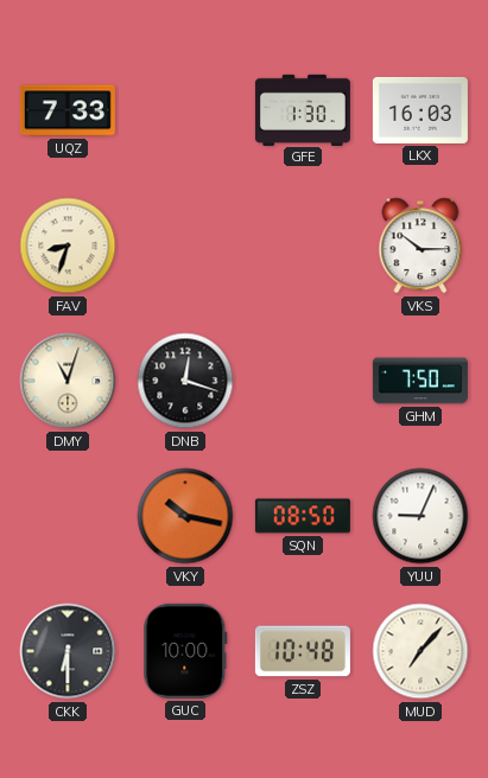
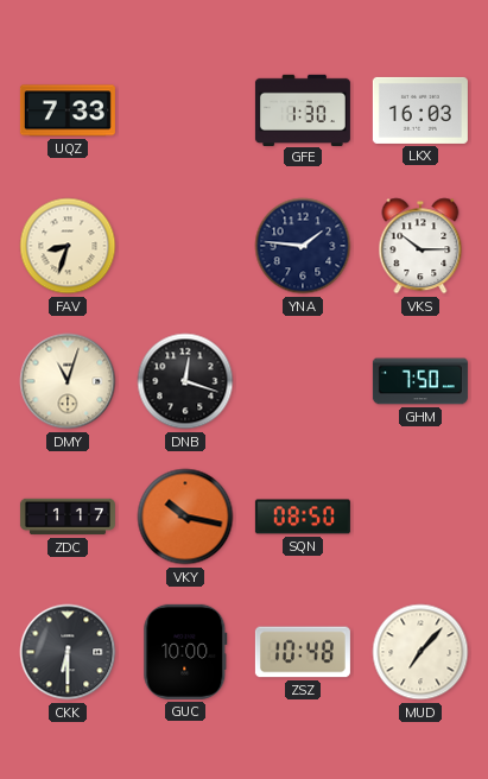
YNA: none -> 1:46
ZDC: none -> 1:17
YUU: 9:04 -> none
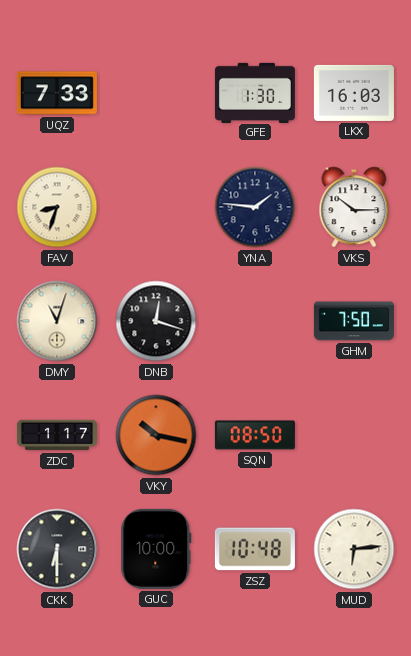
MUD: 7:07 -> 6:14
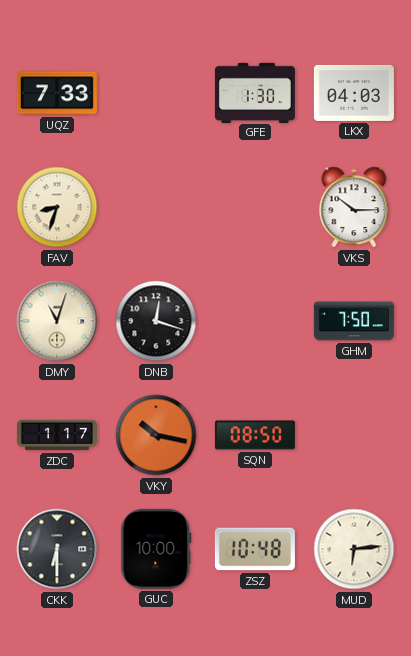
LKX: 16:03 -> 04:03
YNA: 1:46 -> none
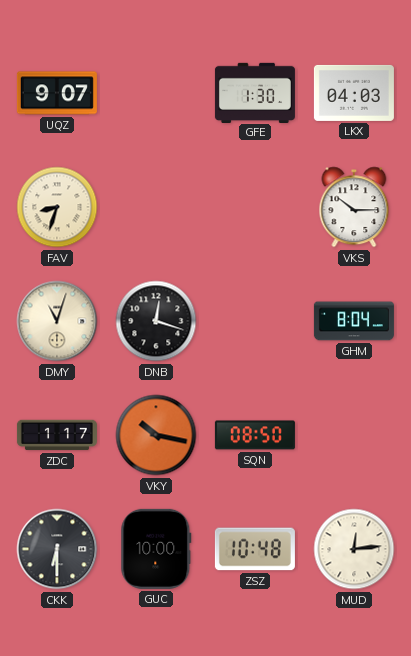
UQZ: 7:33 -> 9:07
GHM: 7:50 -> 8:04
MUD: 6:14 -> 12:14
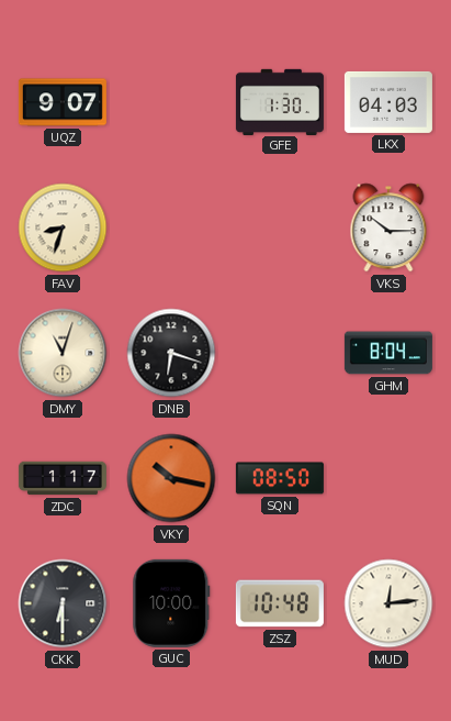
DNB: 12:18 -> 6:18
